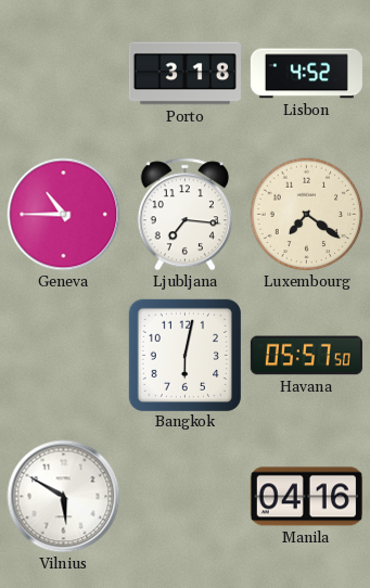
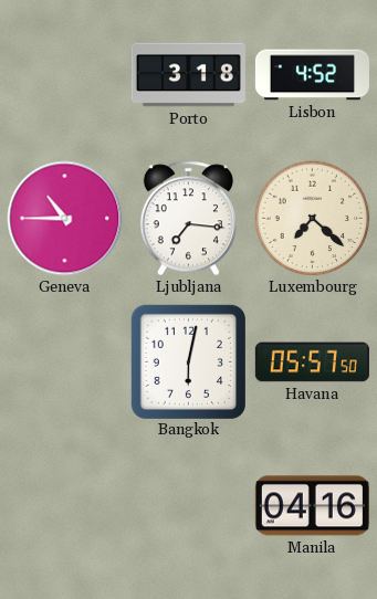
Luxembourg: 7:21 -> 7:22
Vilnius: 5:50 -> none
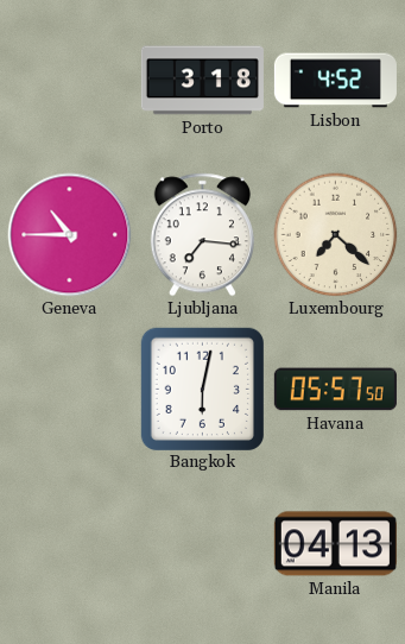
Manila: 04:16 -> 04:13
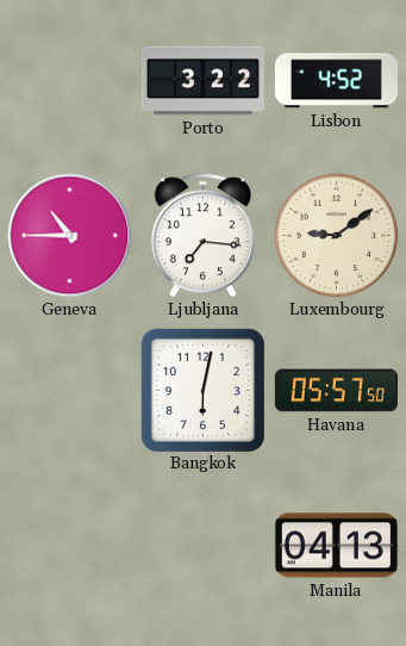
Porto: 3:18 -> 3:22
Luxembourg: 7:22 -> 9:09
